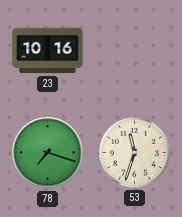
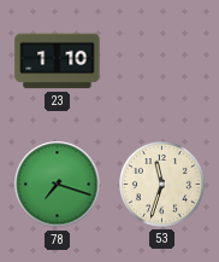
23: 10:16 -> 1:10
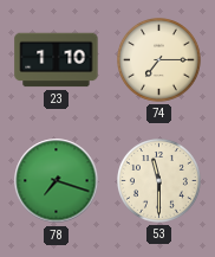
74: none -> 7:15
53: 11:33 -> 11:30
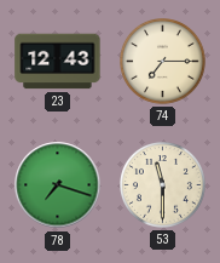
23: 1:10 -> 12:43
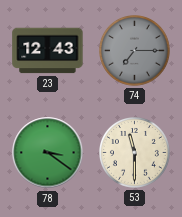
74 dial: cream -> grey
78: 7:18 -> 3:21
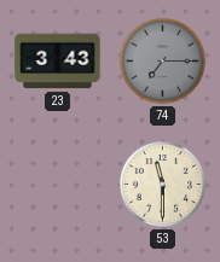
23: 12:43 -> 3:43
78: 3:21 -> none
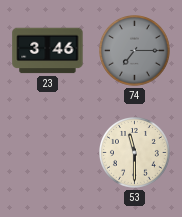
23: 3:43 -> 3:46
